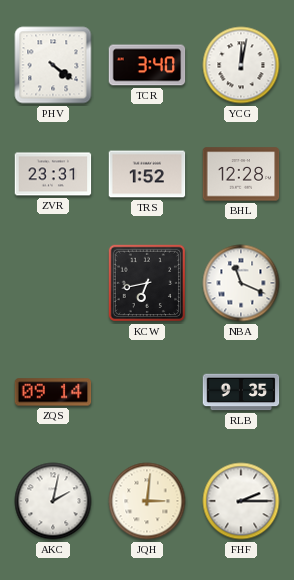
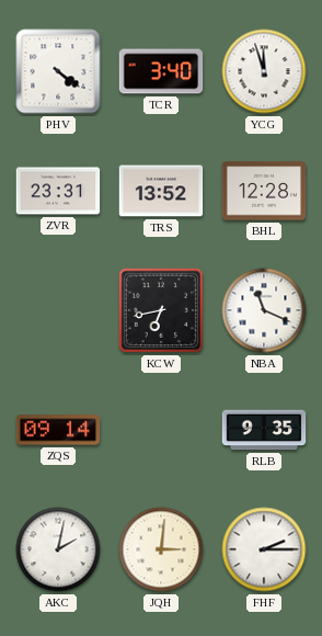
YCG: 12:02 -> 11:57
TRS: 1:52 -> 13:52
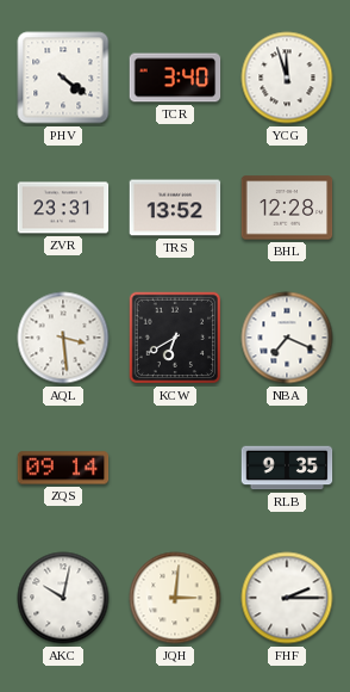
AQL: none -> 3:29
KCW: 6:43 -> 6:40
NBA: 11:19 -> 7:19
AKC: 2:02 -> 10:02
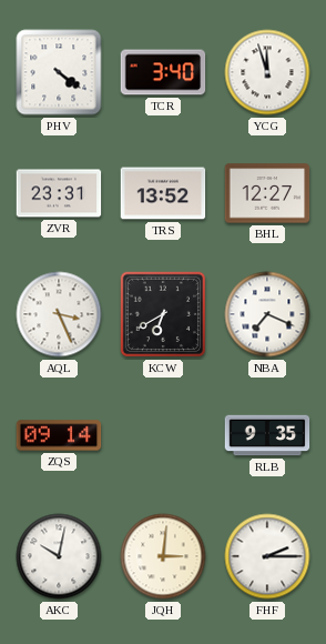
BHL: 12:28 -> 12:27
AQL: 3:29 -> 3:26
